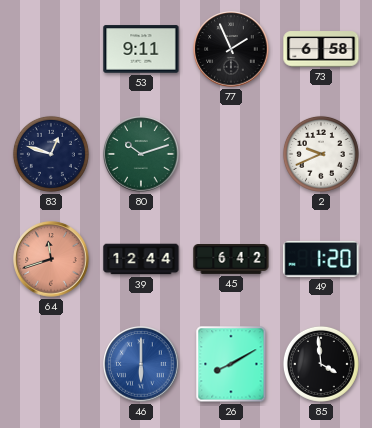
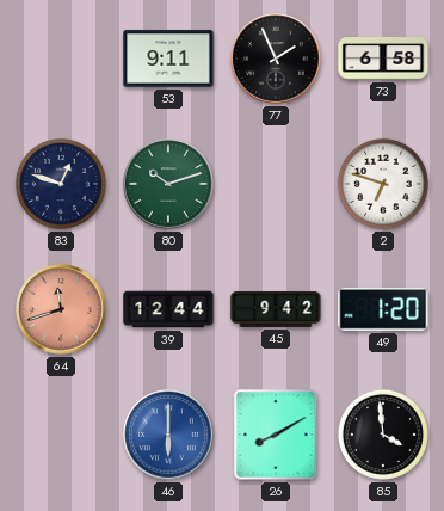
2: 9:41 -> 6:48
45: 6:42 -> 9:42
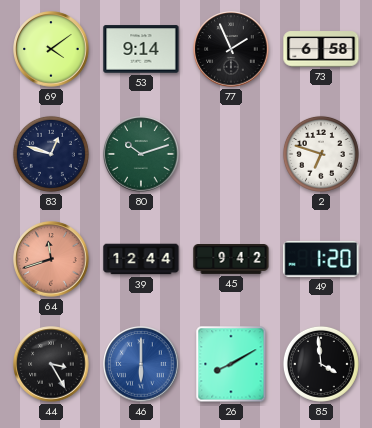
69: none -> 4:09
53: 9:11 -> 9:14
44: none -> 3:25
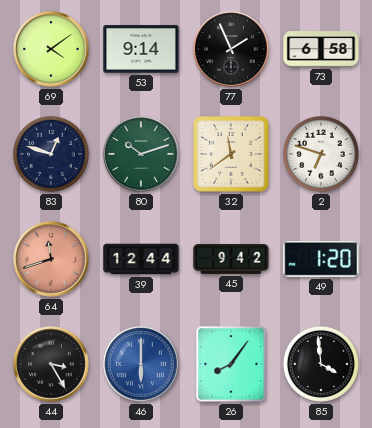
32: none -> 11:39
26: 8:10 -> 8:06
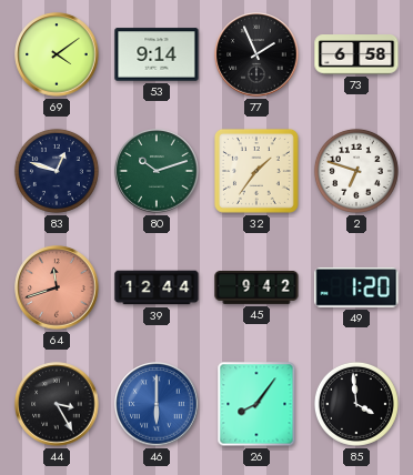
32: 11:39 -> 1:36
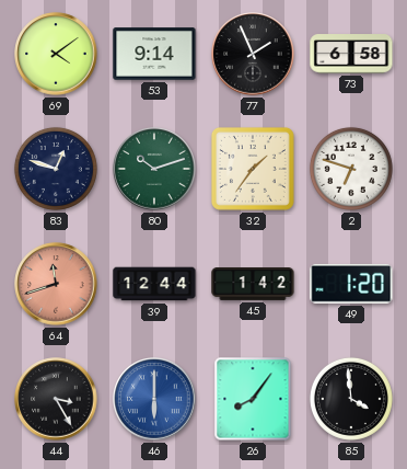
45: 9:42 -> 1:42
